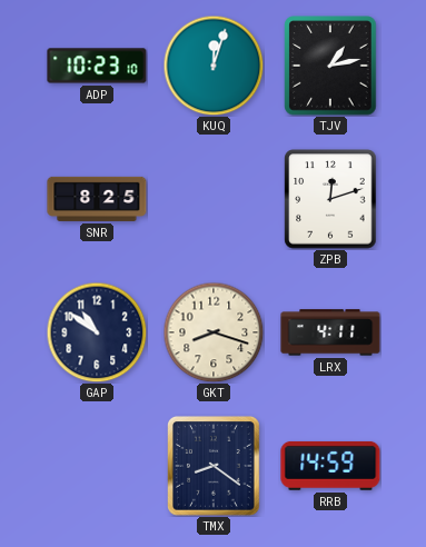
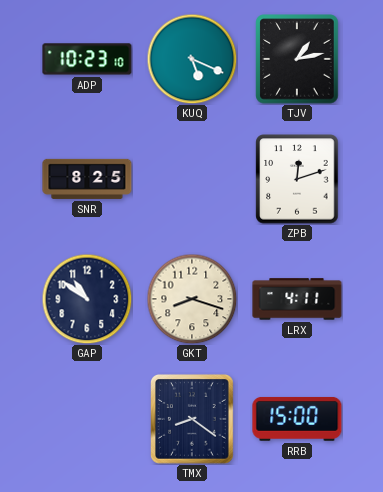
KUQ: 12:03 -> 5:19
RRB: 14:59 -> 15:00
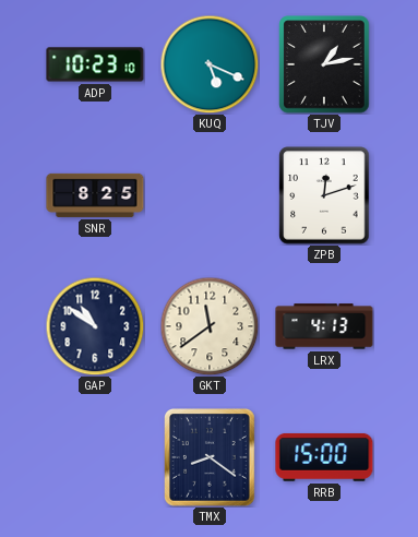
GKT: 8:18 -> 11:39
LRX: 4:11 -> 4:13
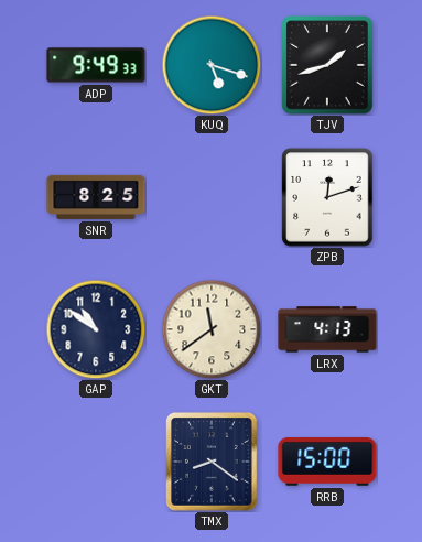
ADP: 10:23 -> 9:49
KUQ: 5:19 -> 5:18
TJV: 1:13 -> 1:42
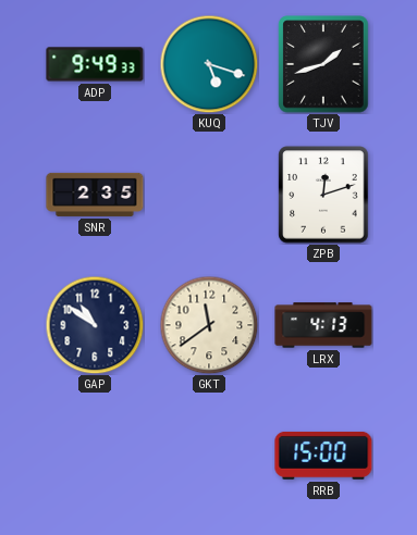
SNR: 8:25 -> 2:35
TMX: 8:21 -> none
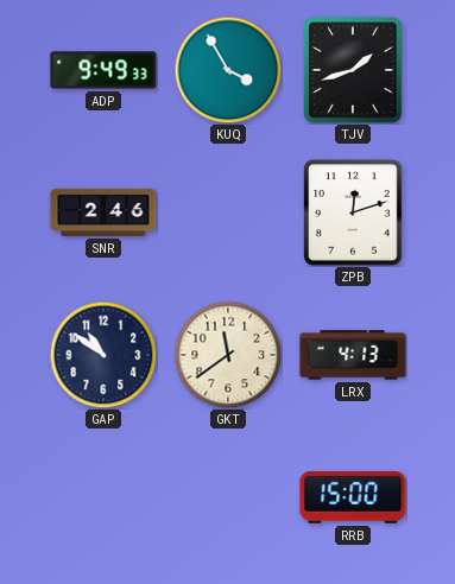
KUQ: 5:18 -> 3:55
SNR: 2:35 -> 2:46
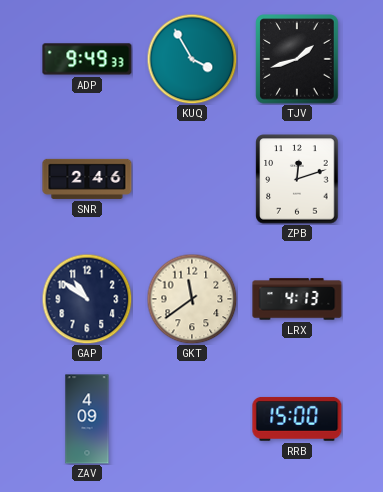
ZAV: none -> 4:09
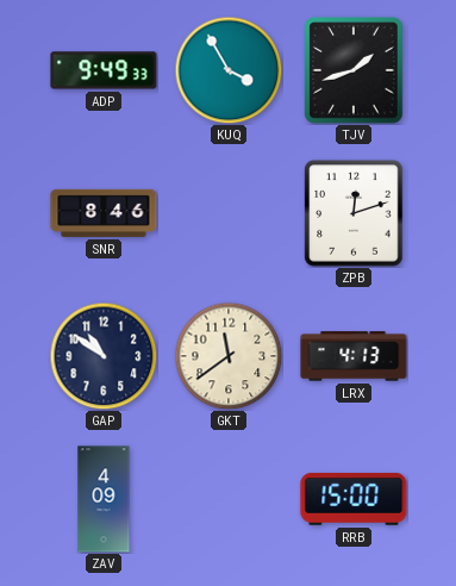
SNR: 2:46 -> 8:46
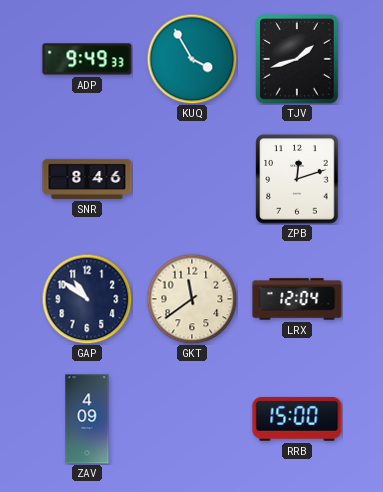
LRX: 4:13 -> 12:04
